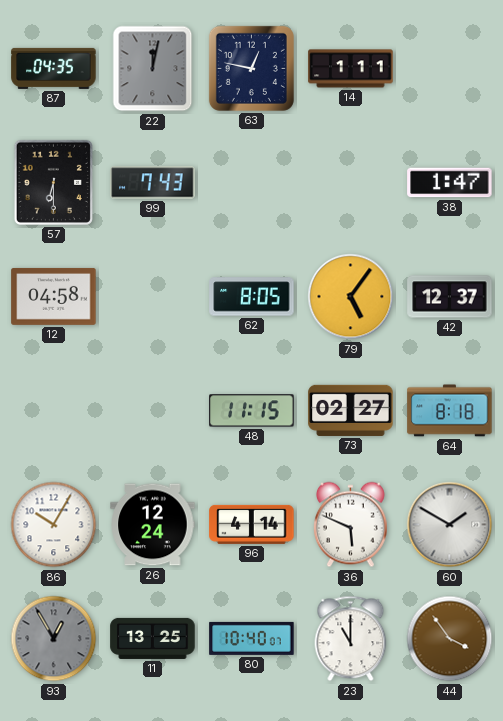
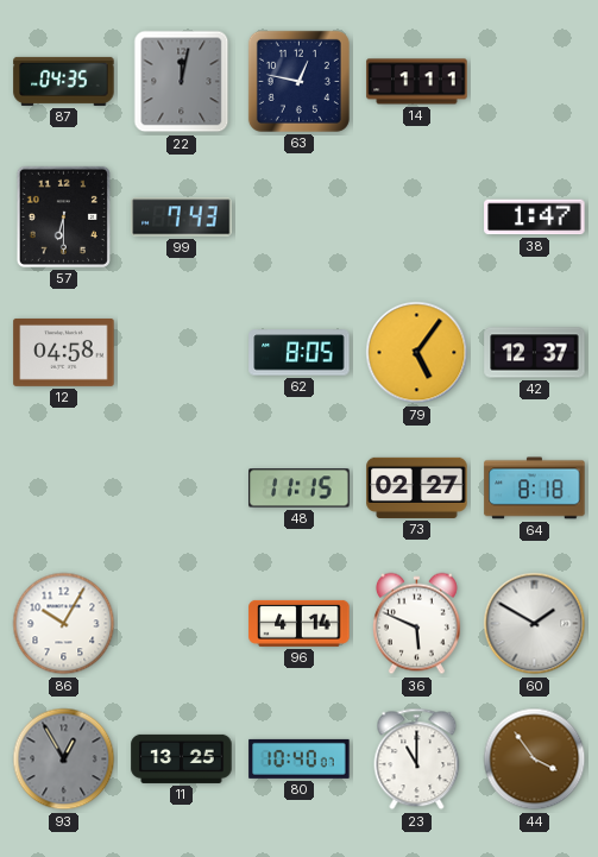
26: 12:24 -> none
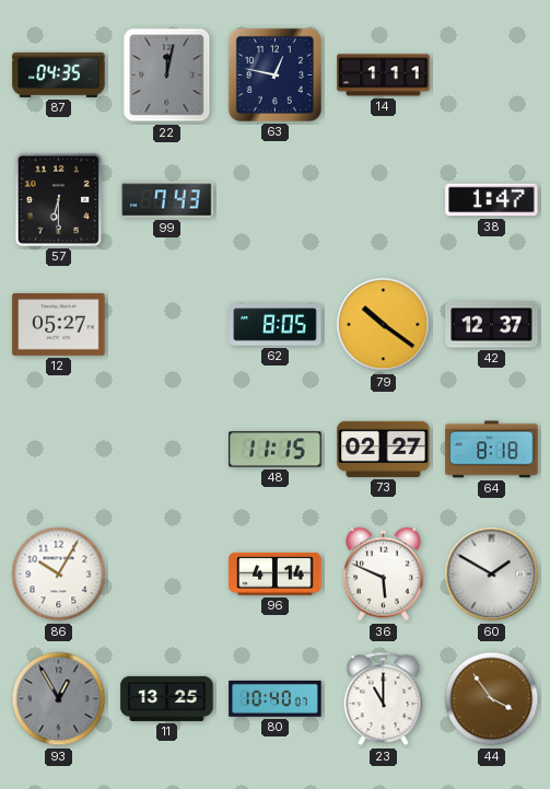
12: 04:58 -> 05:27
79: 5:06 -> 10:21
